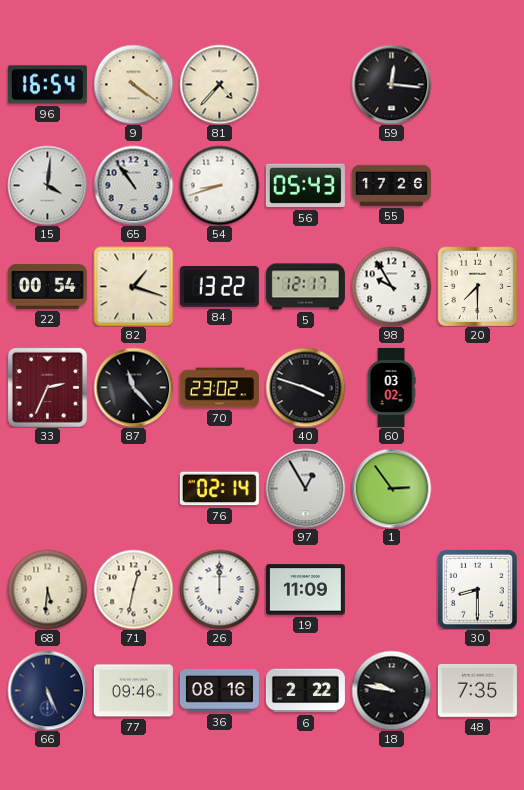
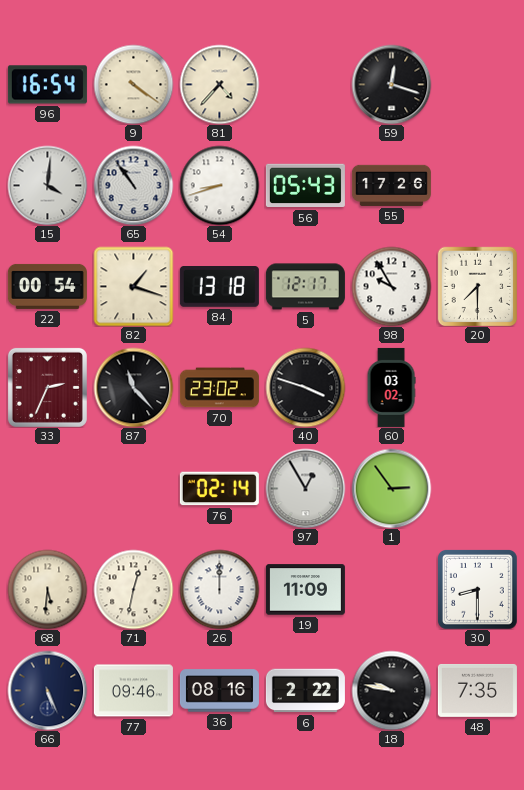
59: 12:16 -> 12:18
84: 13:22 -> 13:18
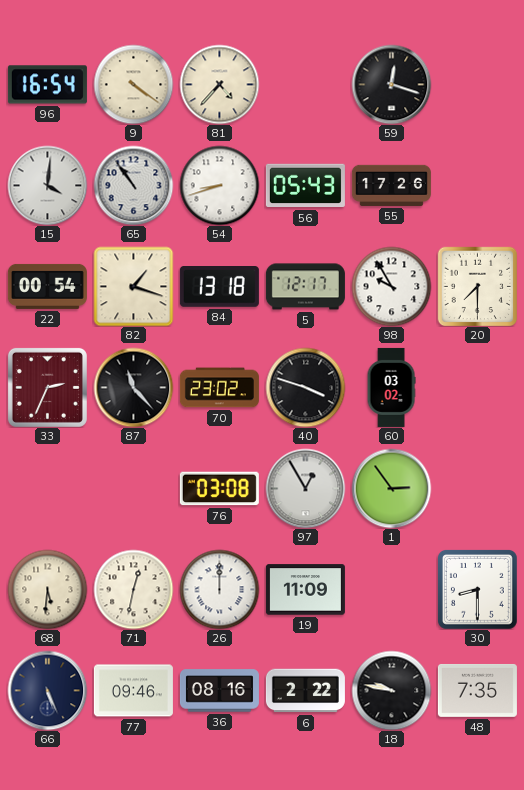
76: 02:14 -> 03:08
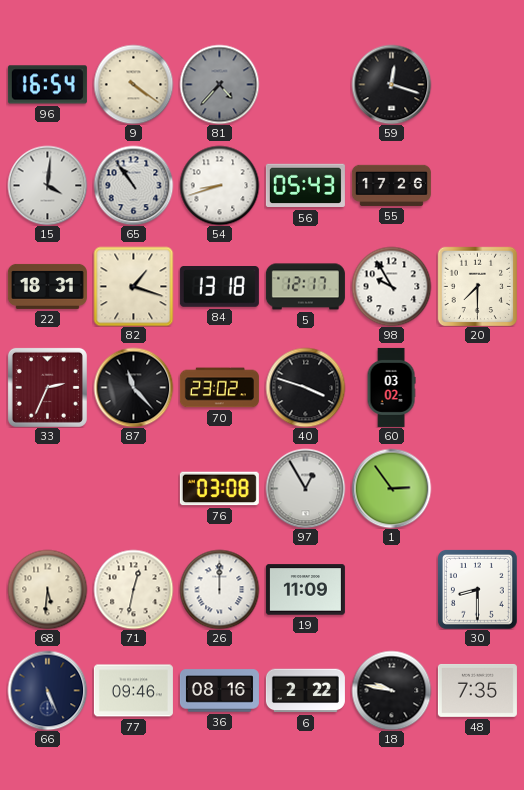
81 dial: cream -> grey
22: 00:54 -> 18:31
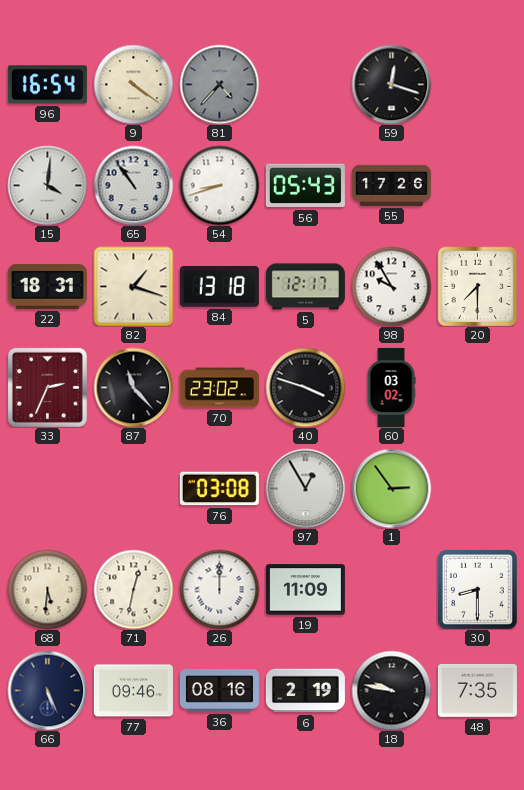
6: 2:22 -> 2:19
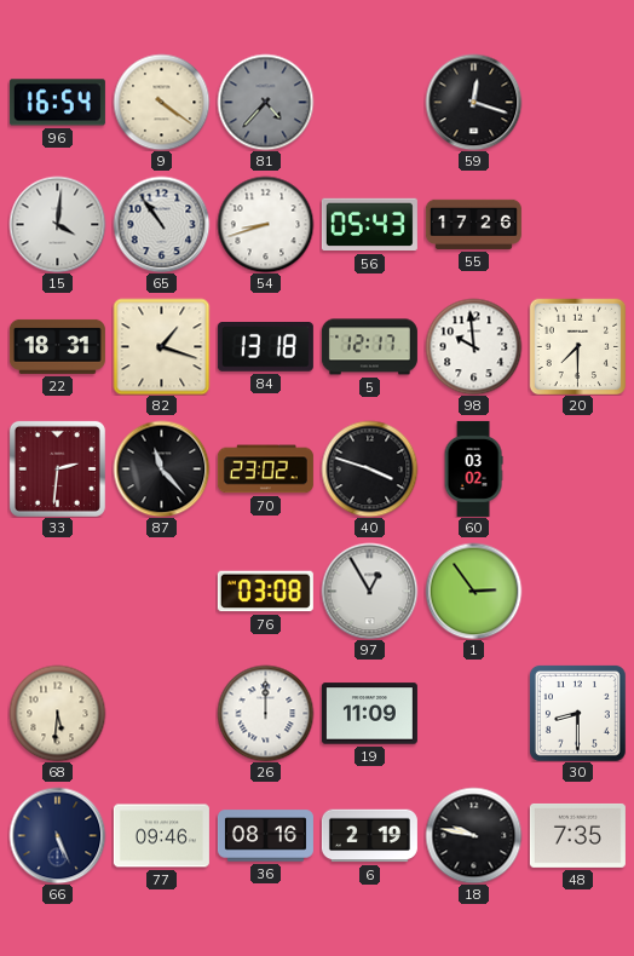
98: 9:55 -> 9:59
33: 2:34 -> 2:31
71: 12:32 -> none
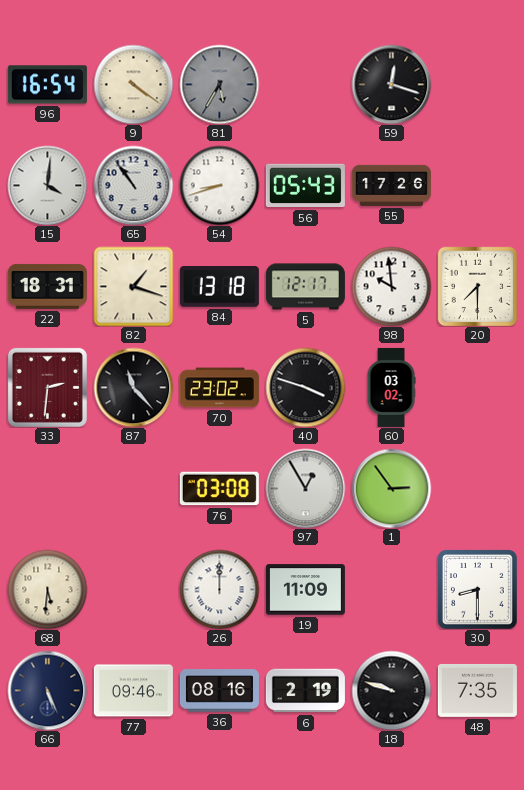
81: 4:37 -> 5:35
18: 9:47 -> 9:48
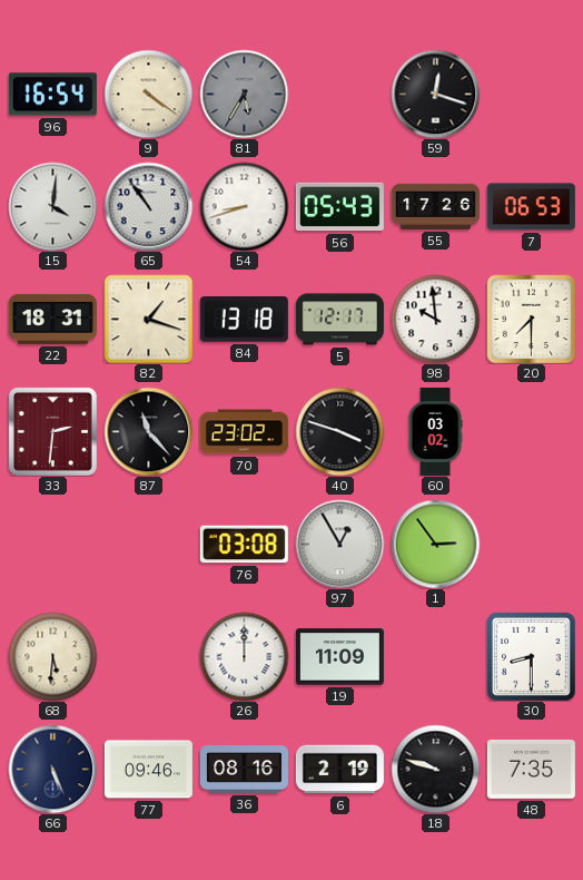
7: none -> 06:53
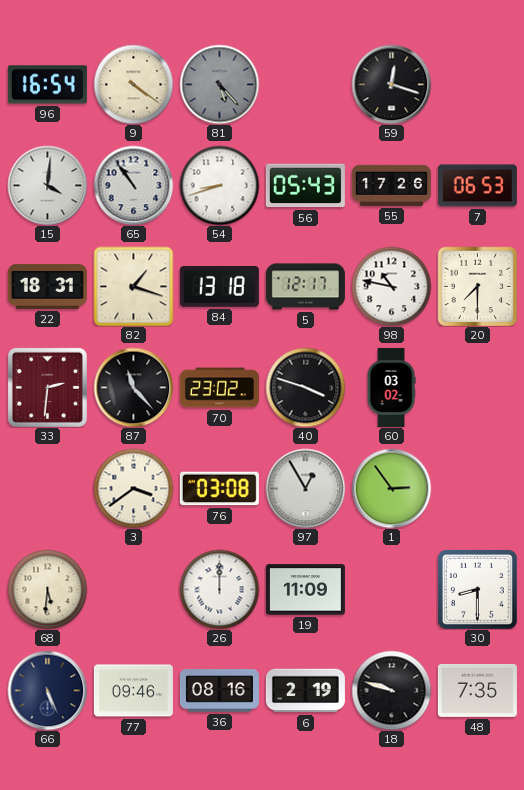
81: 5:35 -> 5:23
98: 9:59 -> 10:47
3: none -> 3:39
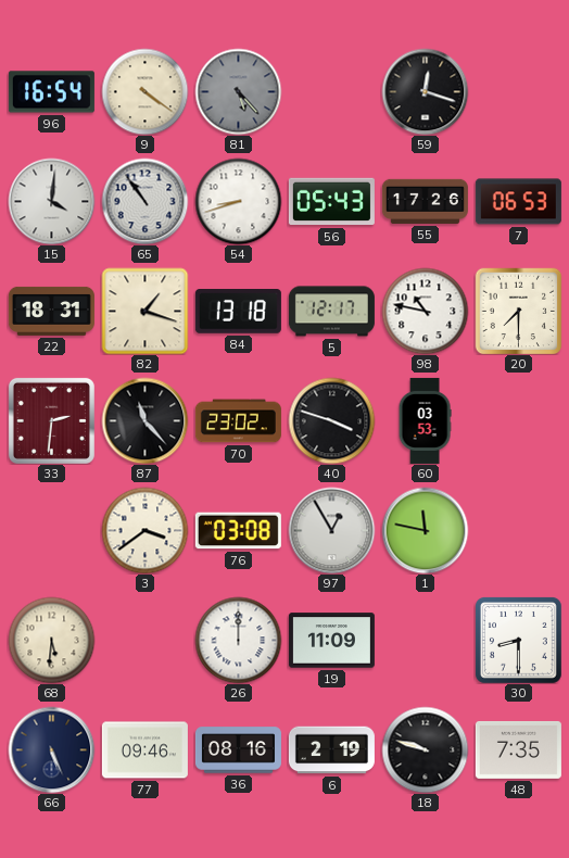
60: 03:02 -> 03:53
1: 2:54 -> 11:47
